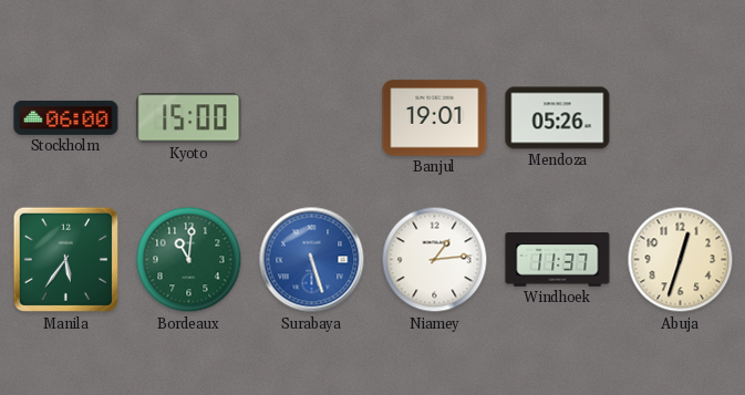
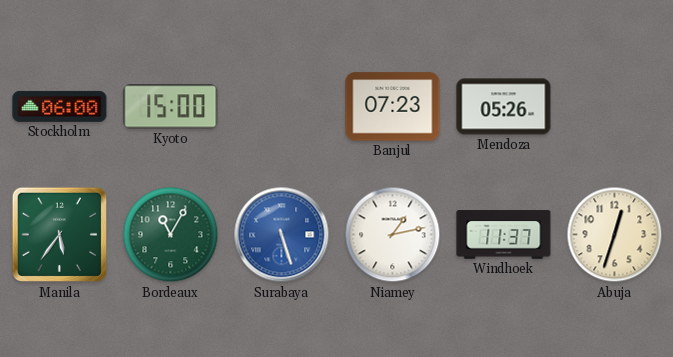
Banjul: 19:01 -> 07:23
Bordeaux: 11:01 -> 11:05
Niamey: 1:14 -> 1:13
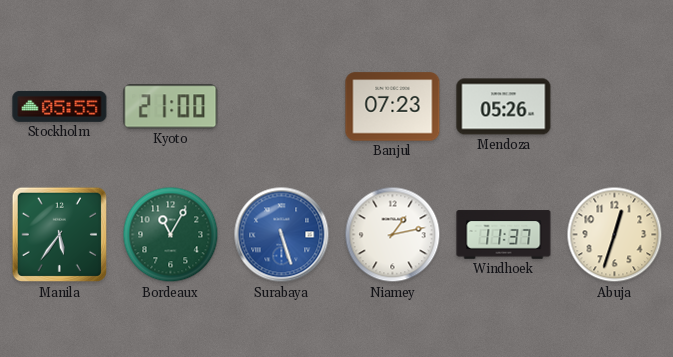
Stockholm: 06:00 -> 05:55
Kyoto: 15:00 -> 21:00
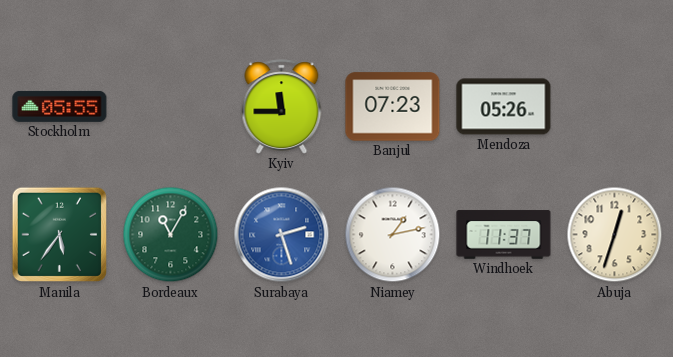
Kyoto: 21:00 -> none
Kyiv: none -> 11:45
Surabaya: 5:27 -> 2:27
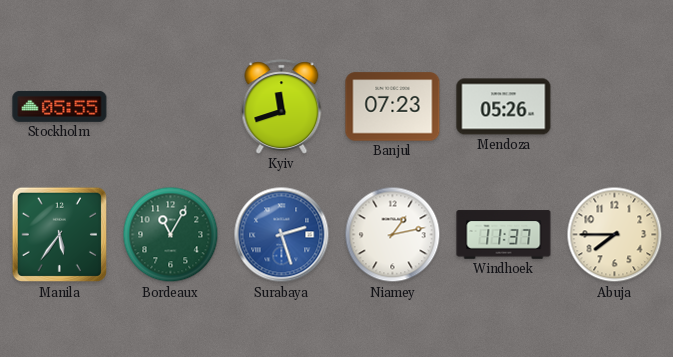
Kyiv: 11:45 -> 11:42
Abuja: 12:33 -> 7:45
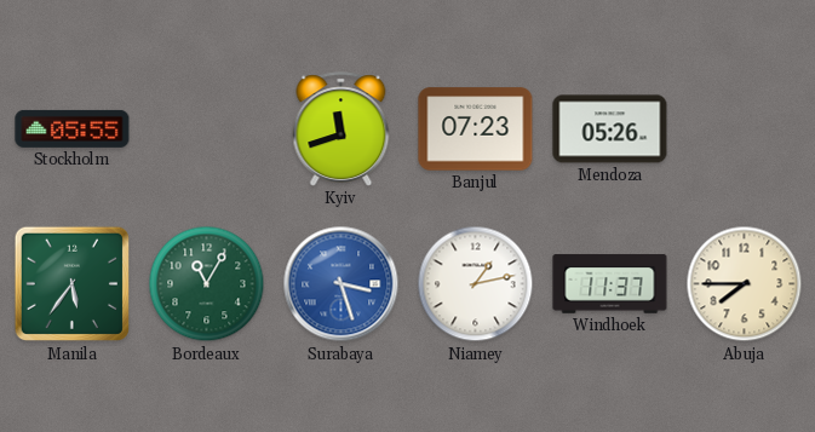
Surabaya: 2:27 -> 3:27
